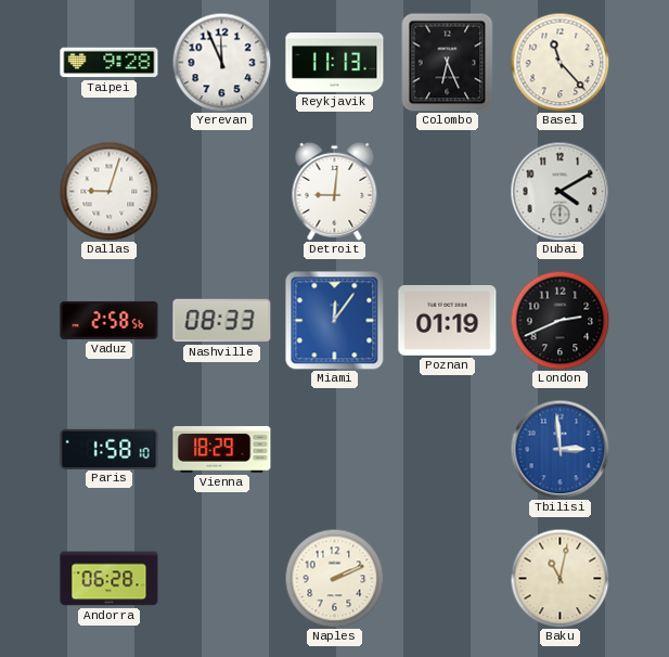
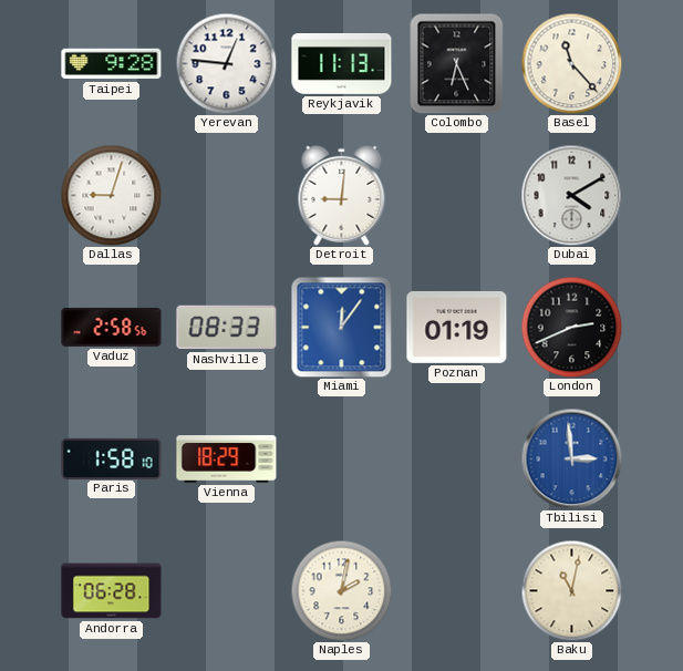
Yerevan: 11:56 -> 12:46
Naples: 2:11 -> 2:02
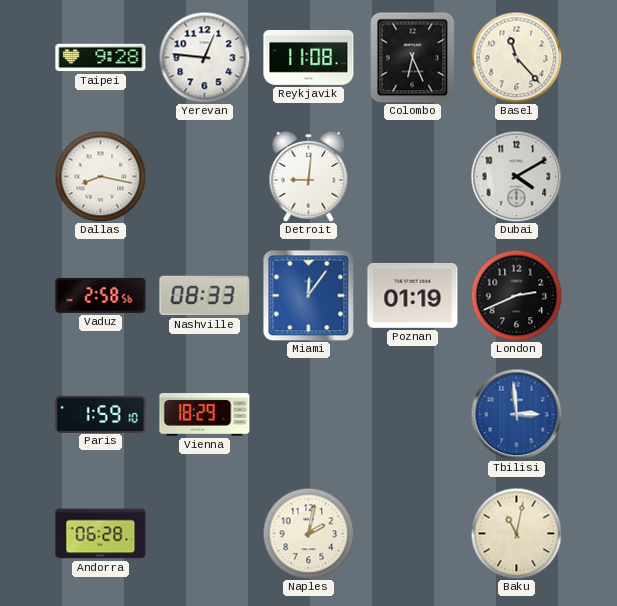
Reykjavik: 11:13 -> 11:08
Dallas: 9:03 -> 8:17
Paris: 1:58 -> 1:59
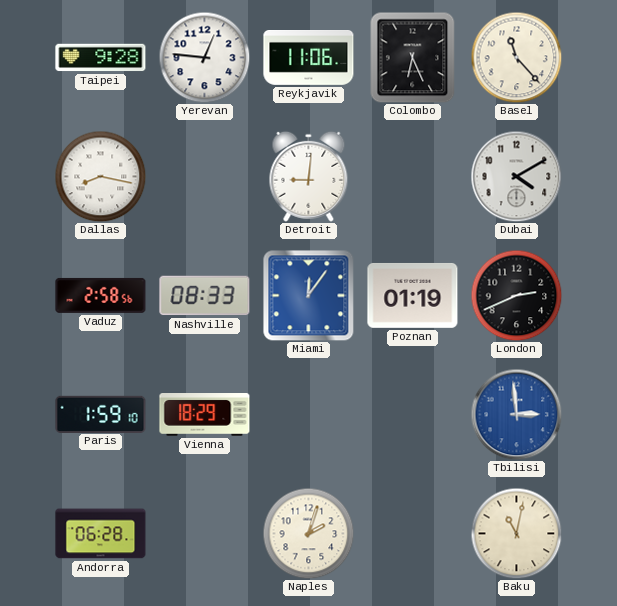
Reykjavik: 11:08 -> 11:06
Naples: 2:02 -> 2:03
